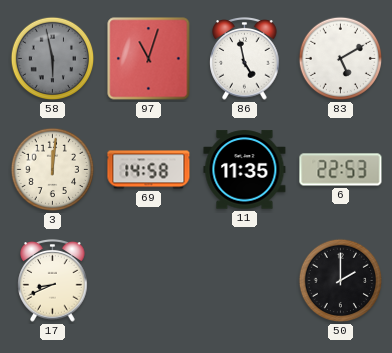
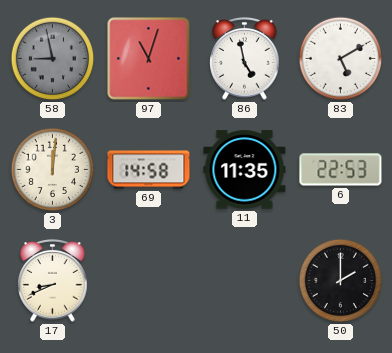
58: 5:58 -> 8:58
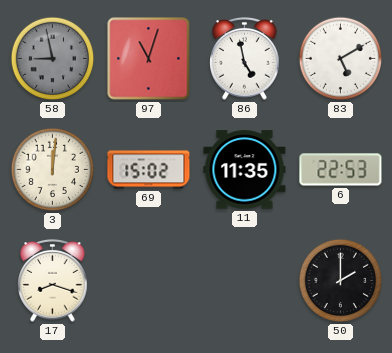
69: 14:58 -> 15:02
17: 8:41 -> 8:18
